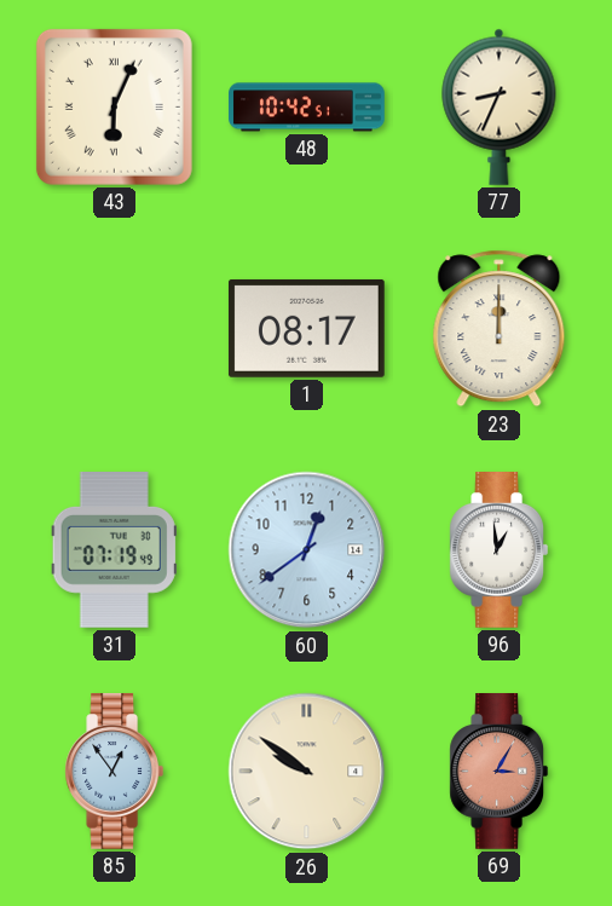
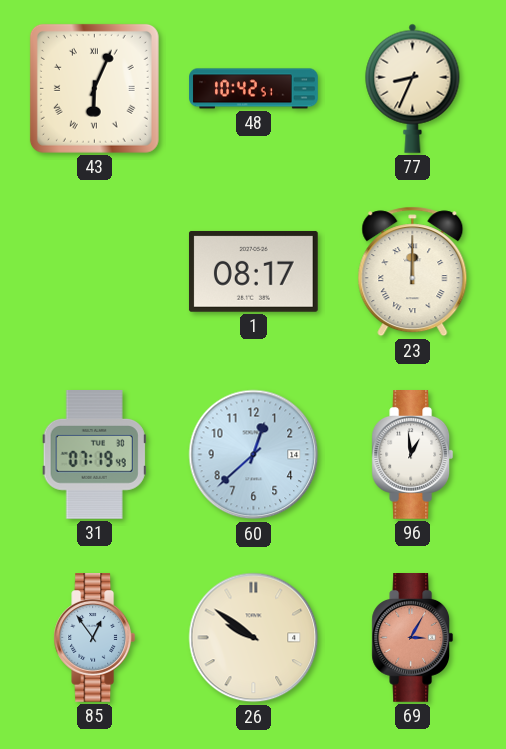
60: 12:39 -> 12:38
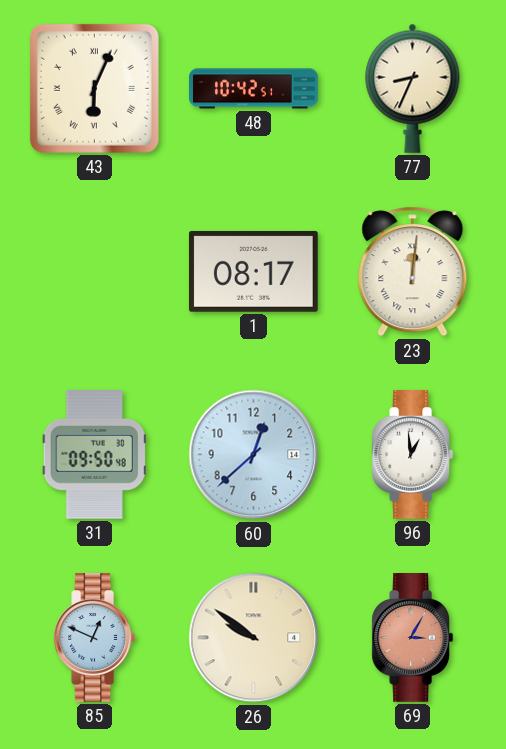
23: 12:00 -> 12:01
31: 07:19 -> 09:50
85: 12:54 -> 12:49
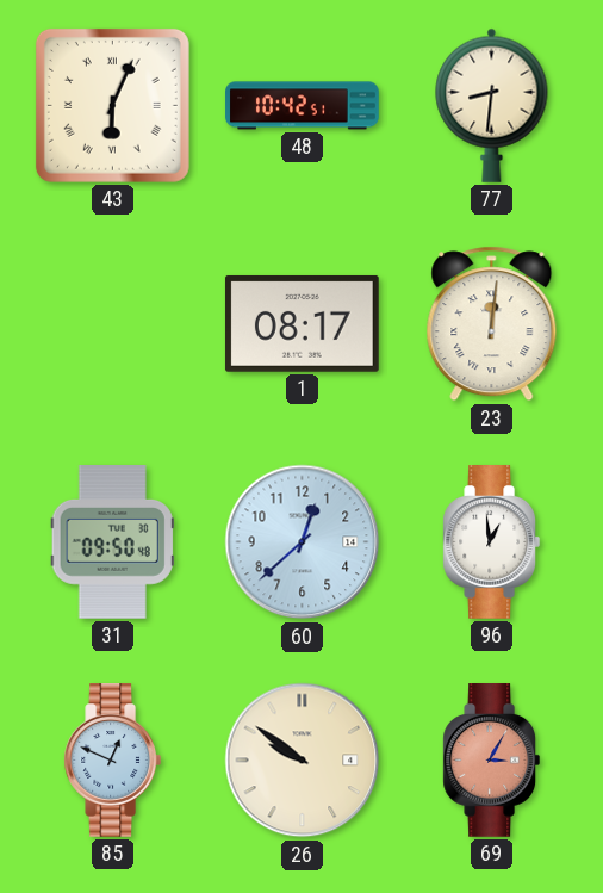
77: 8:34 -> 8:31
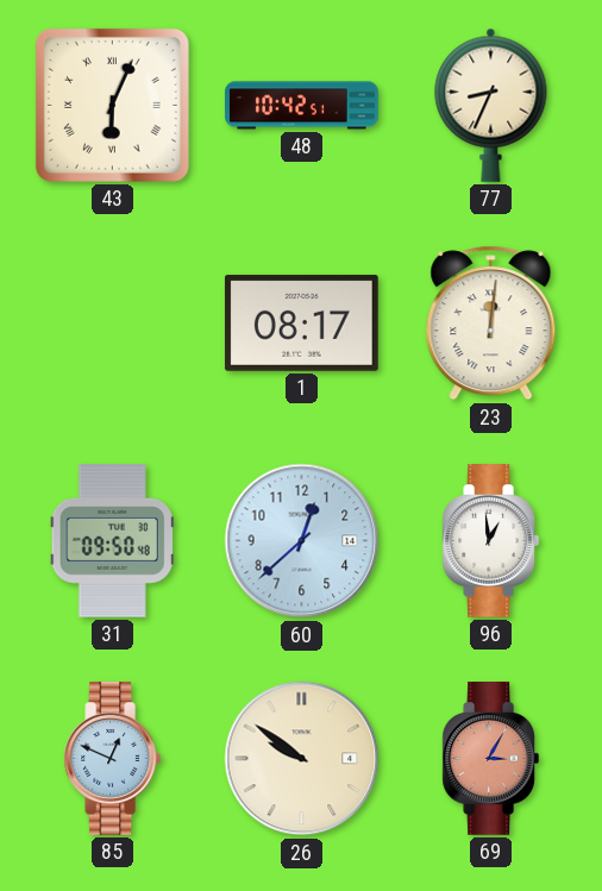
77: 8:31 -> 8:34
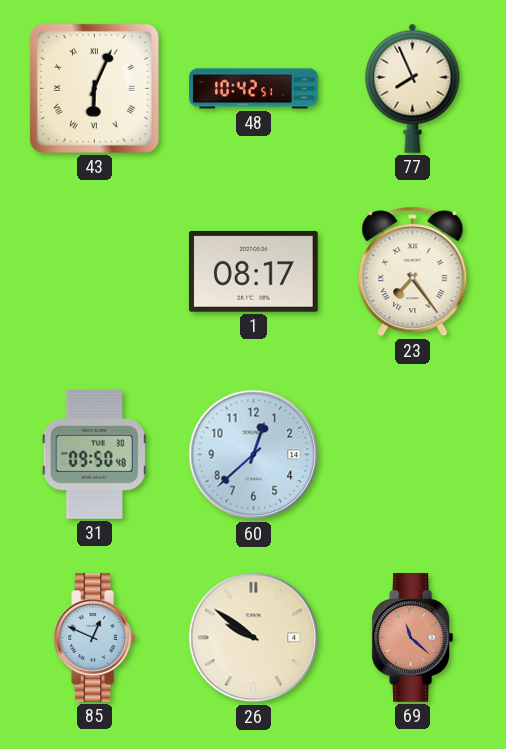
77: 8:34 -> 7:56
23: 12:01 -> 7:24
96: 12:59 -> none
69: 3:05 -> 11:22
